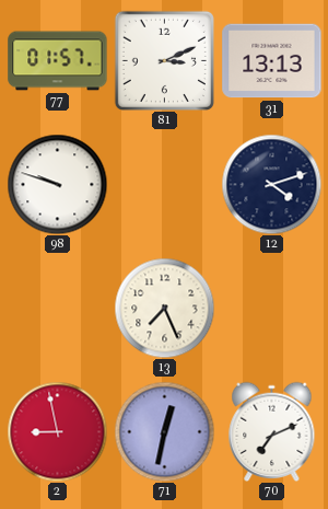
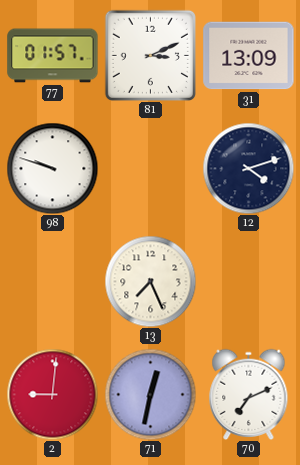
31: 13:13 -> 13:09
2: 8:58 -> 9:01
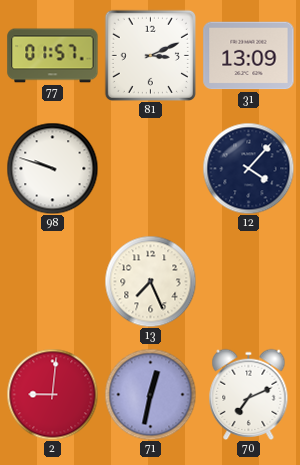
12: 4:12 -> 4:07
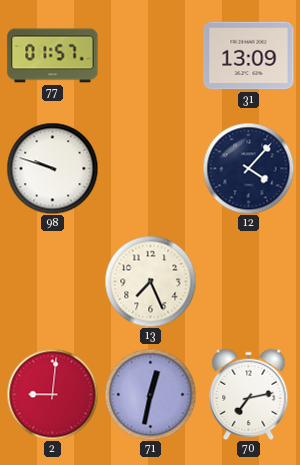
81: 3:11 -> none
70: 7:11 -> 7:13
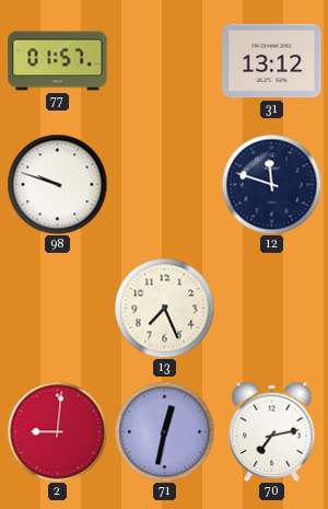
31: 13:09 -> 13:12
12: 4:07 -> 11:48
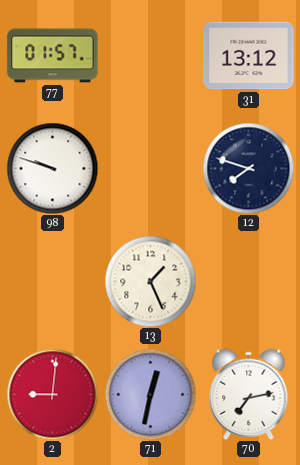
12: 11:48 -> 7:48
13: 7:26 -> 1:26
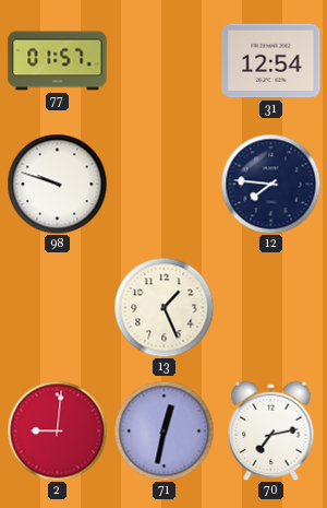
31: 13:12 -> 12:54
12: 7:48 -> 7:46
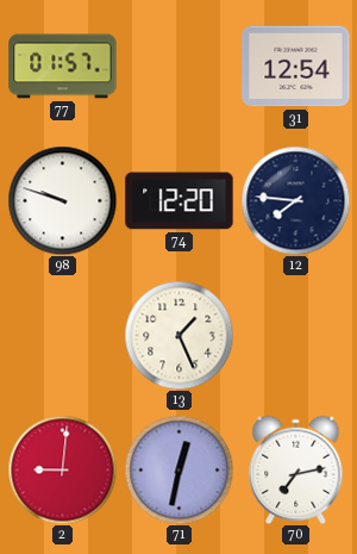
74: none -> 12:20
